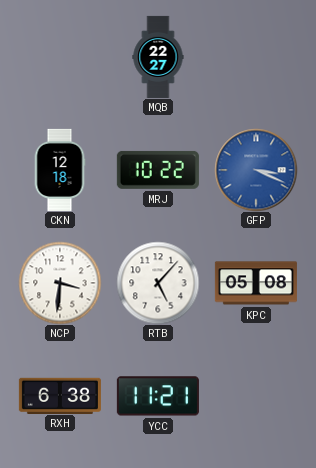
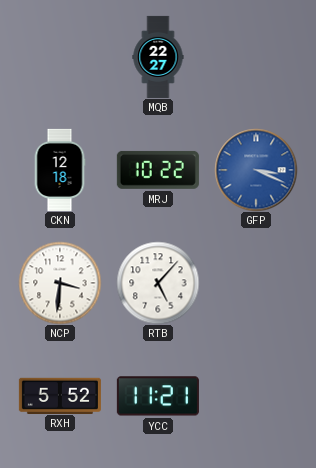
KPC: 05:08 -> none
RXH: 6:38 -> 5:52
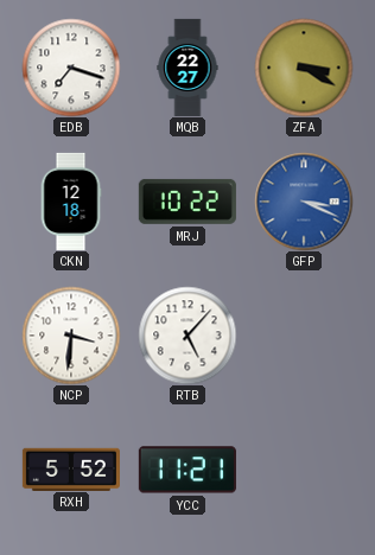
EDB: none -> 7:18
ZFA: none -> 3:20
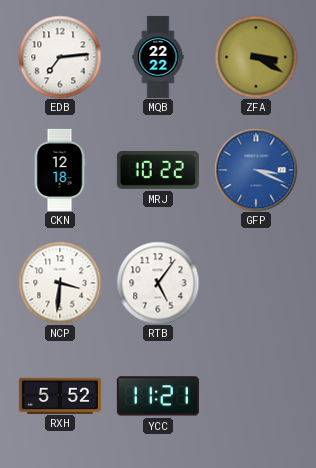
EDB: 7:18 -> 7:14
MQB: 22:27 -> 22:22
RTB: 5:07 -> 5:06
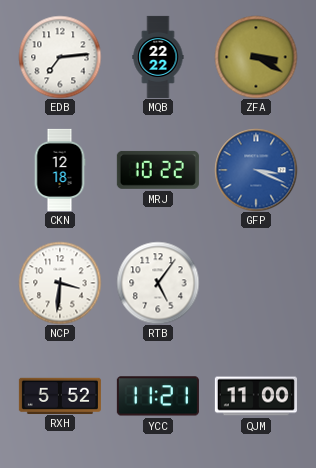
QJM: none -> 11:00
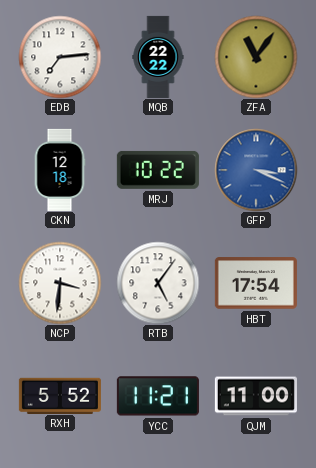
ZFA: 3:20 -> 11:06
HBT: none -> 17:54
